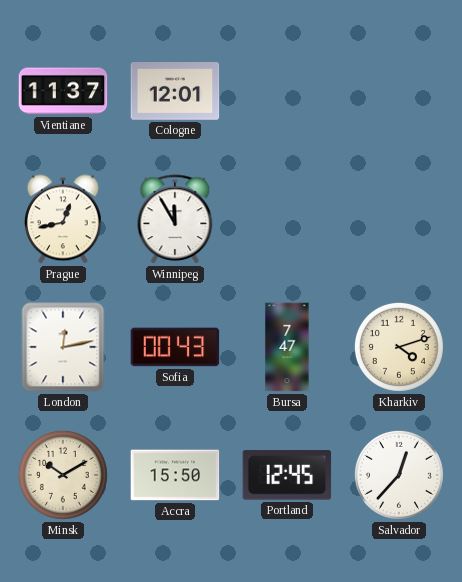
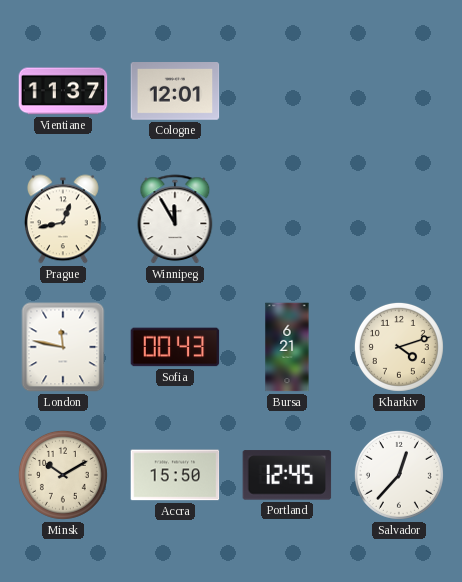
London: 12:13 -> 11:47
Bursa: 7:47 -> 6:21
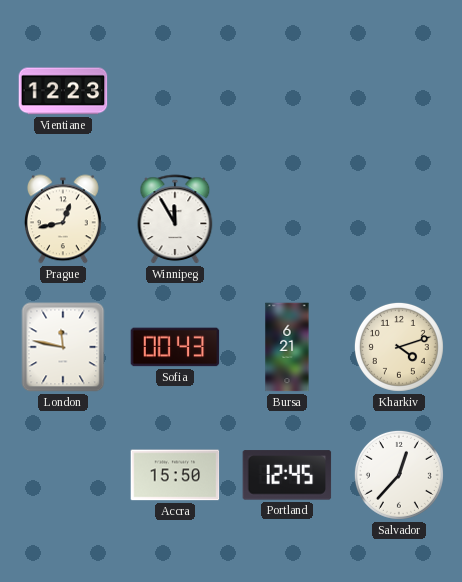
Vientiane: 11:37 -> 12:23
Cologne: 12:01 -> none
Minsk: 10:10 -> none
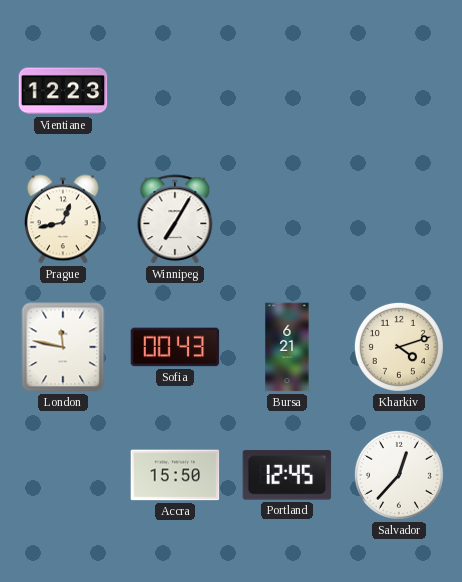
Winnipeg: 11:55 -> 7:05
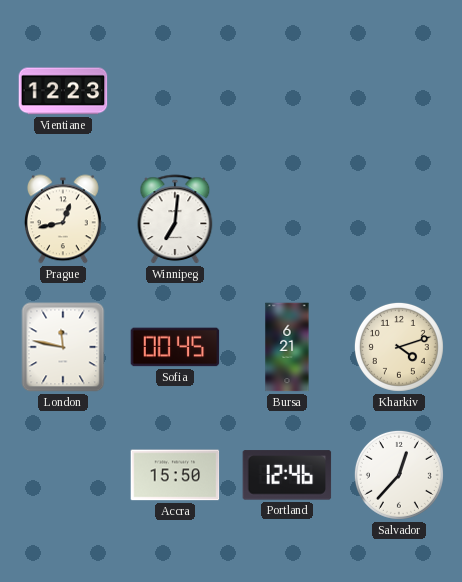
Winnipeg: 7:05 -> 7:01
Sofia: 00:43 -> 00:45
Portland: 12:45 -> 12:46
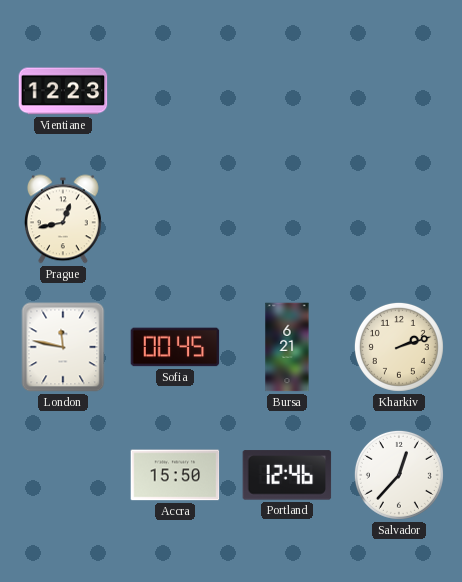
Winnipeg: 7:01 -> none
Kharkiv: 4:12 -> 2:12
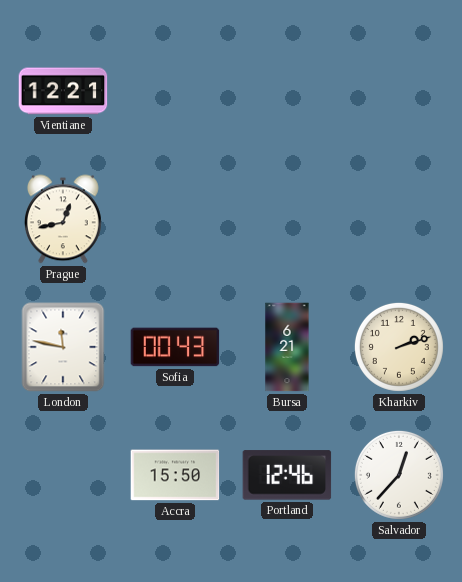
Vientiane: 12:23 -> 12:21
Sofia: 00:45 -> 00:43
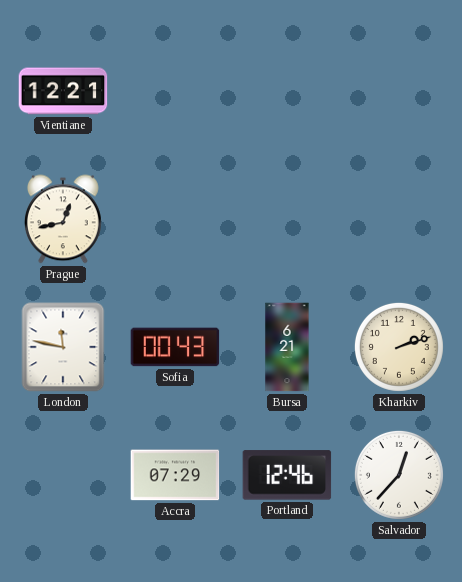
Accra: 15:50 -> 07:29
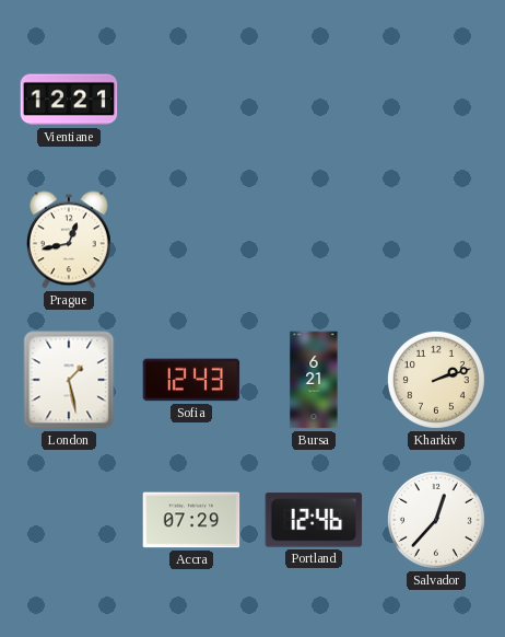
London: 11:47 -> 1:28
Sofia: 00:43 -> 12:43
